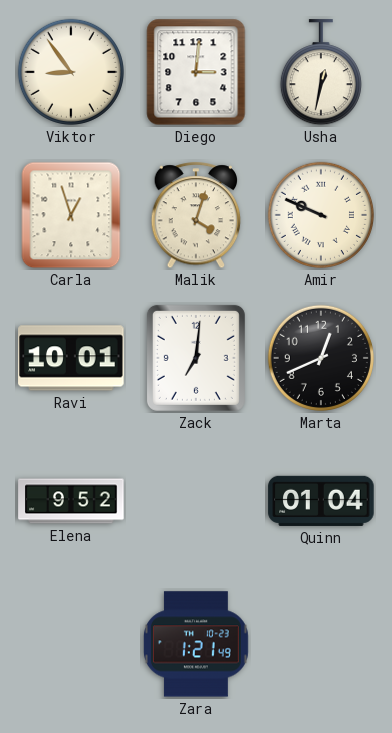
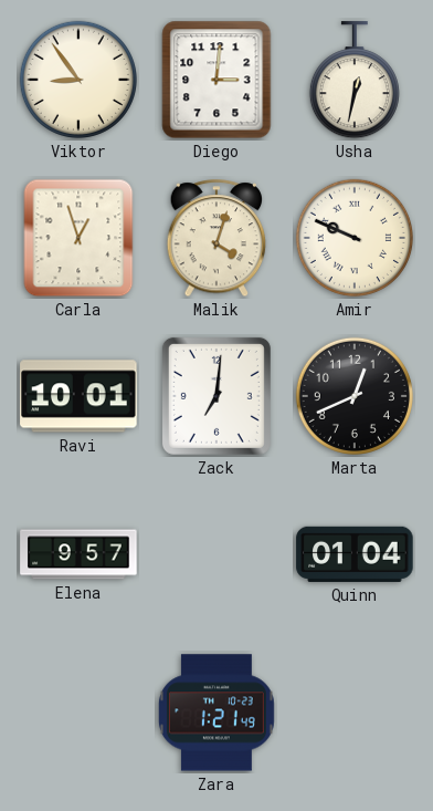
Elena: 9:52 -> 9:57
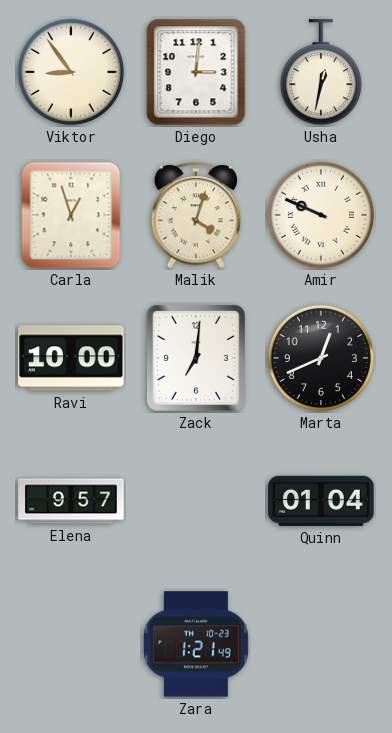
Ravi: 10:01 -> 10:00
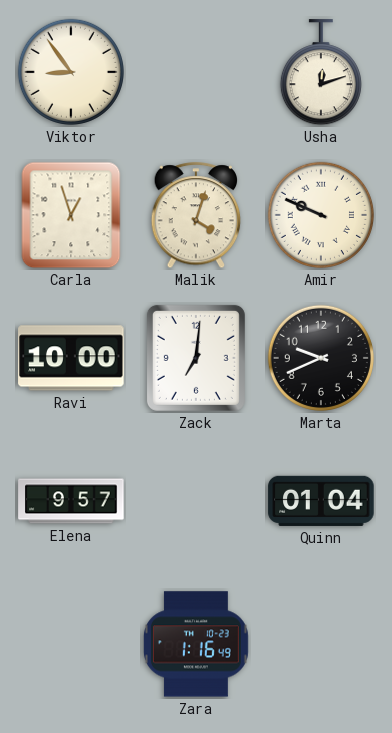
Diego: 3:01 -> none
Usha: 12:32 -> 12:12
Marta: 12:41 -> 9:41
Zara: 1:21 -> 1:16
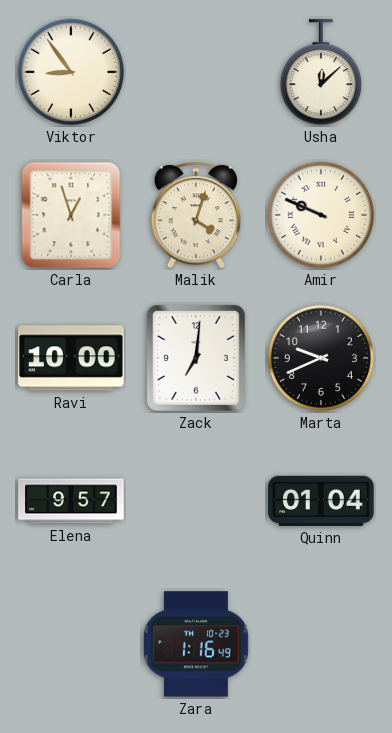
Usha: 12:12 -> 12:08
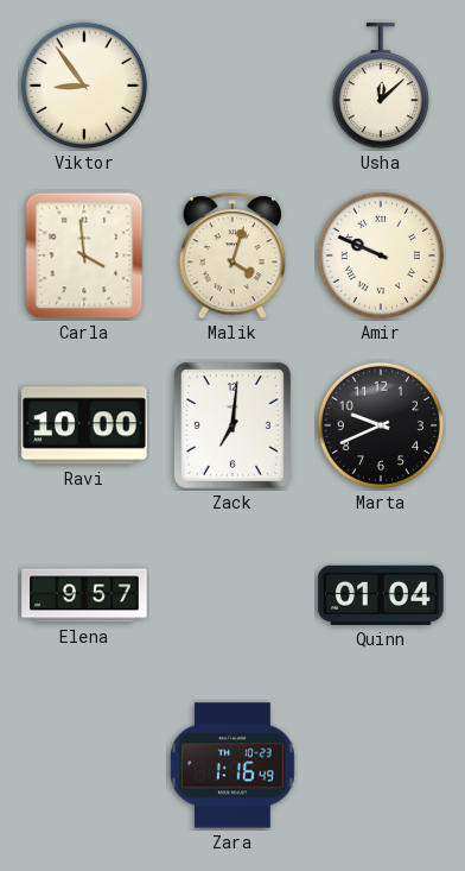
Carla: 12:57 -> 3:59
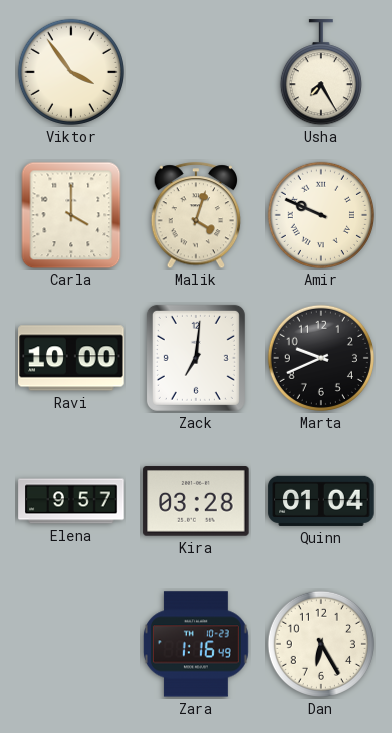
Viktor: 8:54 -> 3:54
Usha: 12:08 -> 7:25
Carla: 3:59 -> 4:00
Kira: none -> 03:28
Dan: none -> 6:25
